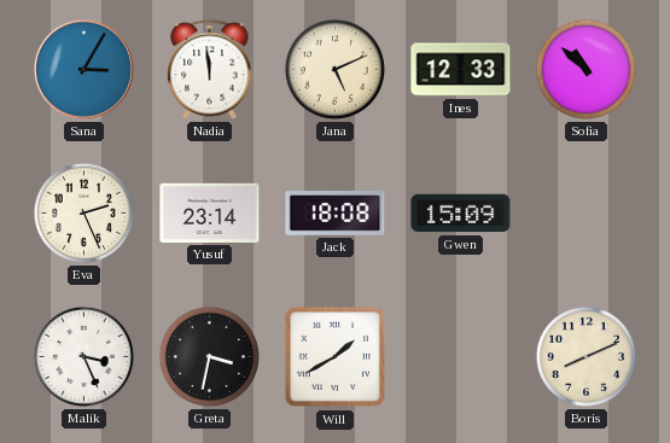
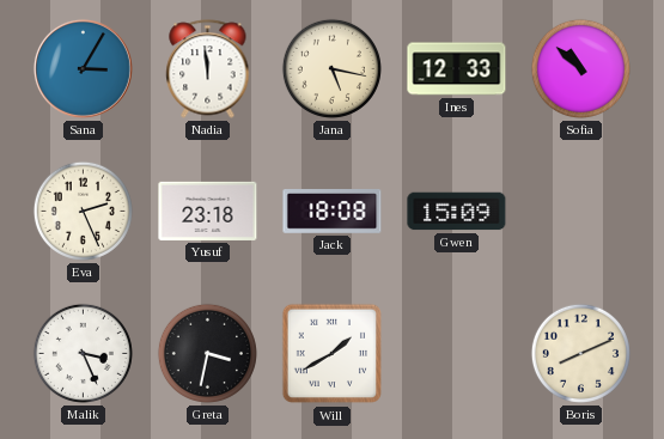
Jana: 5:11 -> 5:17
Yusuf: 23:14 -> 23:18
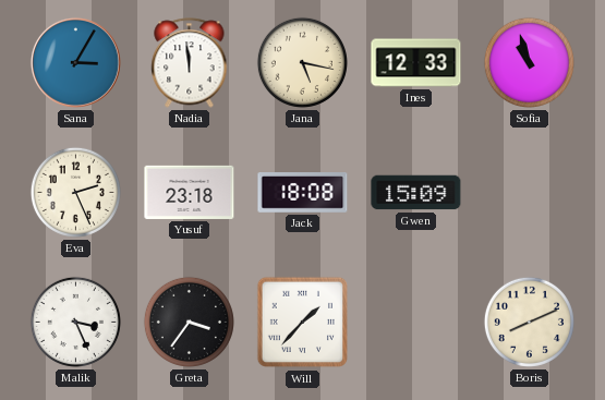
Sofia: 10:52 -> 10:57
Greta: 3:32 -> 3:36
Will: 1:40 -> 1:37
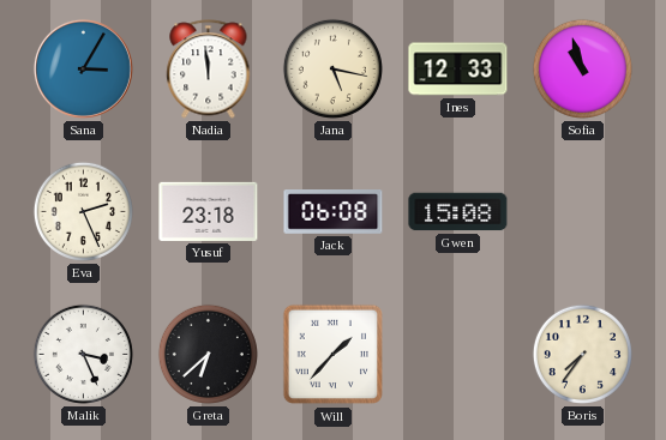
Jack: 18:08 -> 06:08
Gwen: 15:09 -> 15:08
Greta: 3:36 -> 6:38
Boris: 8:11 -> 7:36
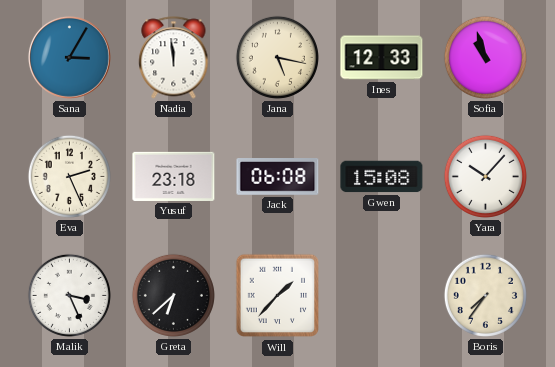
Yara: none -> 10:07
